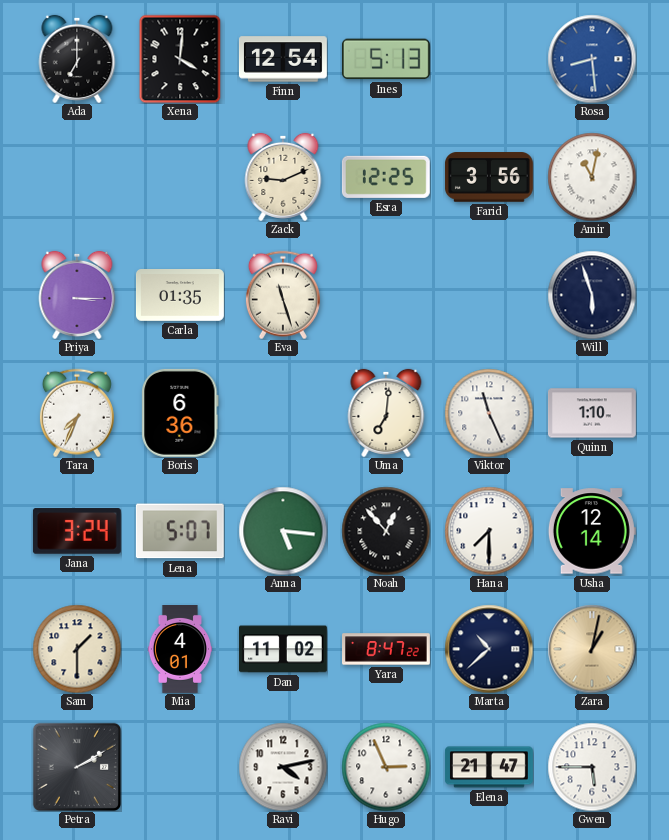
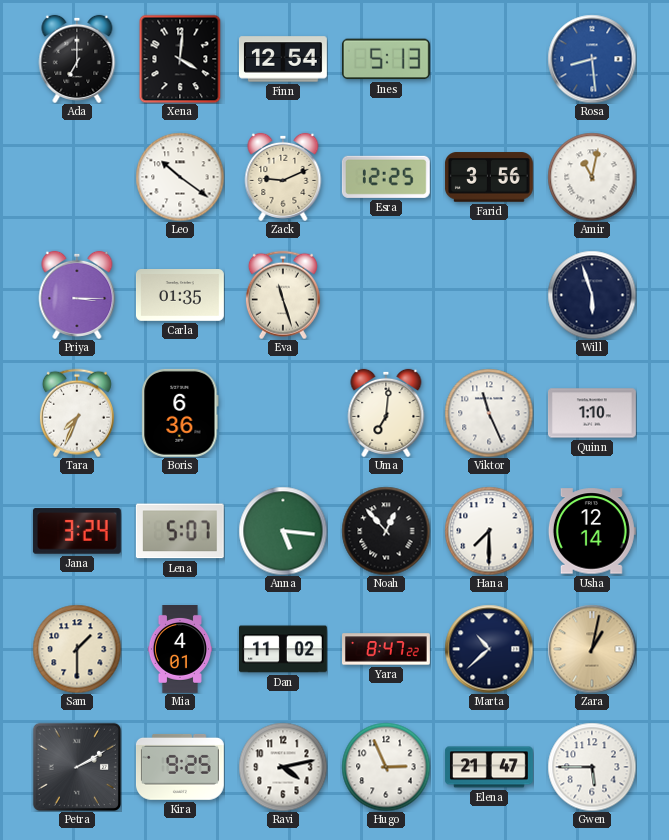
Leo: none -> 10:21
Kira: none -> 9:25
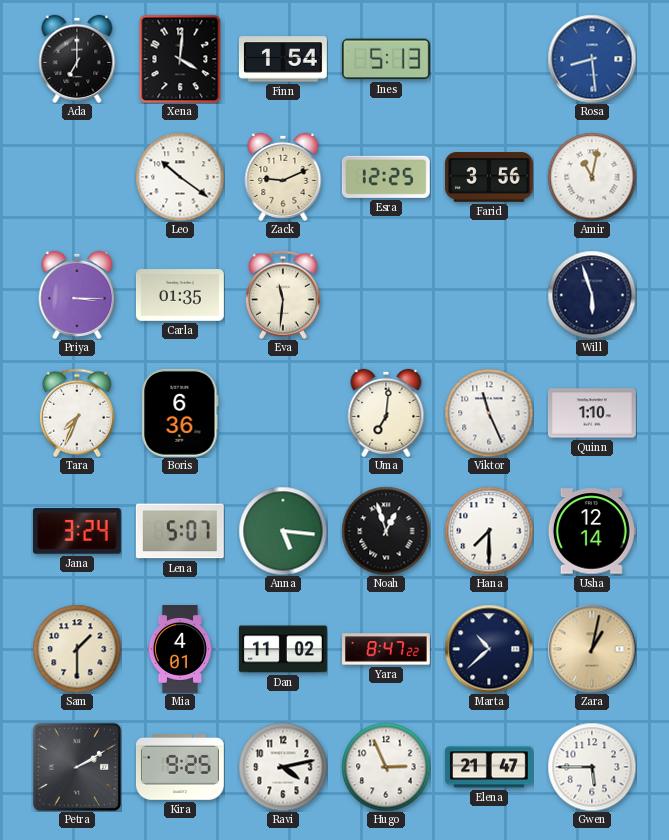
Finn: 12:54 -> 1:54
Eva: 11:27 -> 11:31
Noah: 12:53 -> 12:57
